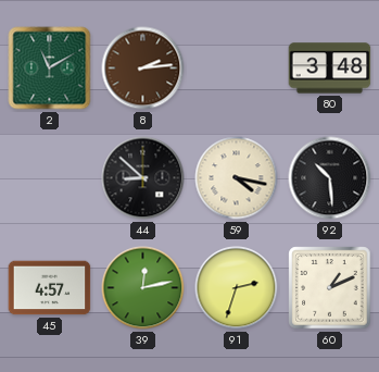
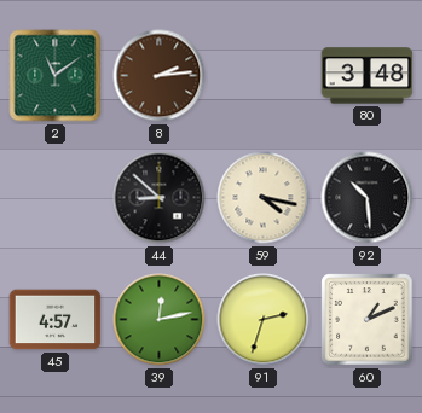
2: 11:10 -> 11:09
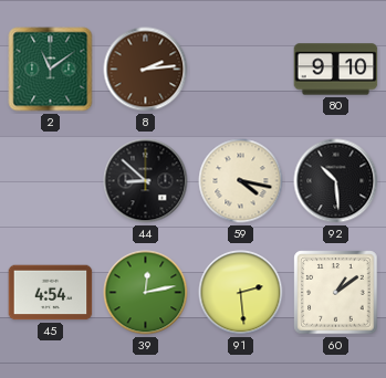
80: 3:48 -> 9:10
45: 4:57 -> 4:54
91: 2:33 -> 2:29
60: 1:11 -> 1:09
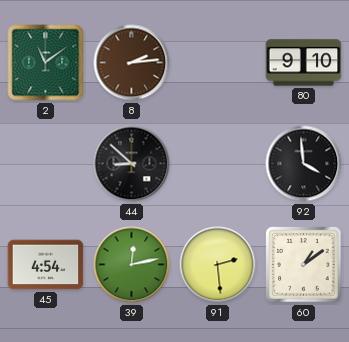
59: 4:17 -> none
92: 10:29 -> 3:59
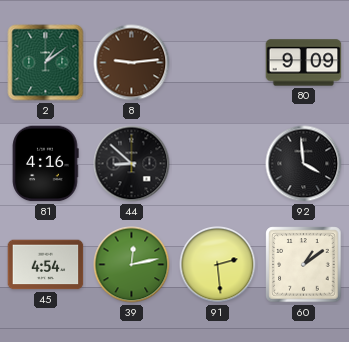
2: 11:09 -> 1:09
8: 2:14 -> 9:14
80: 9:10 -> 9:09
81: none -> 4:16
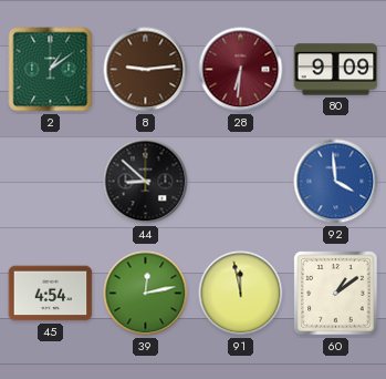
28: none -> 6:31
81: 4:16 -> none
92 dial: black -> blue
91: 2:29 -> 11:58
